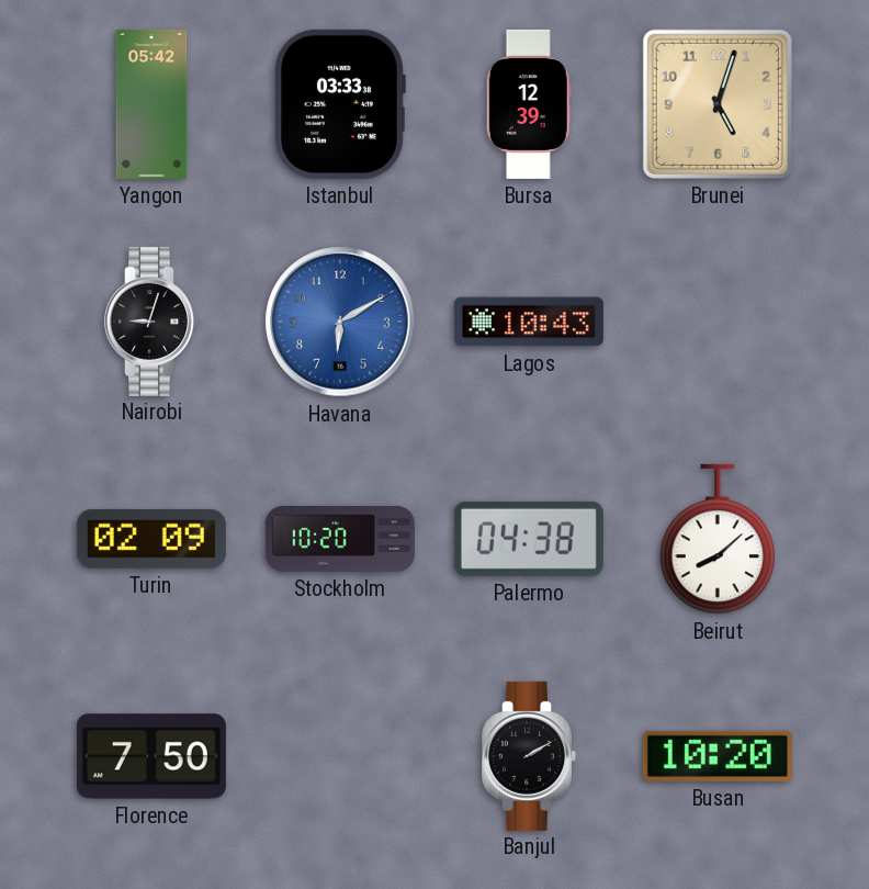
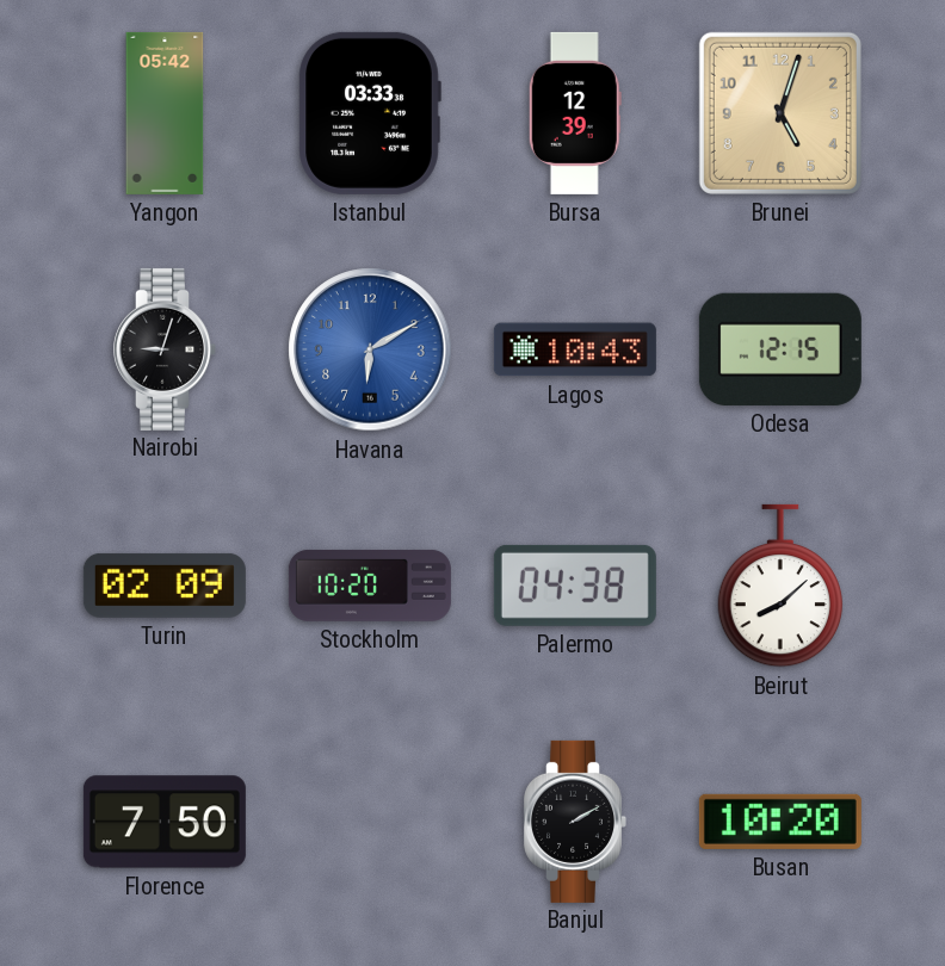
Odesa: none -> 12:15
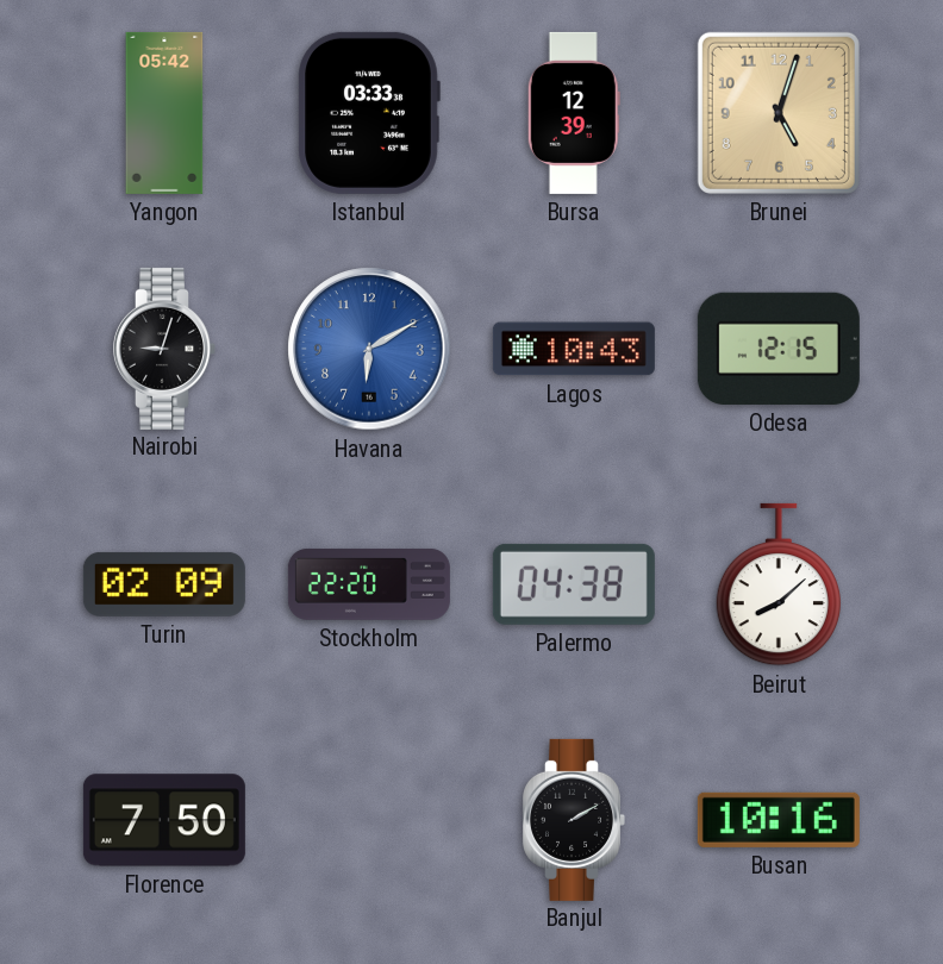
Stockholm: 10:20 -> 22:20
Busan: 10:20 -> 10:16
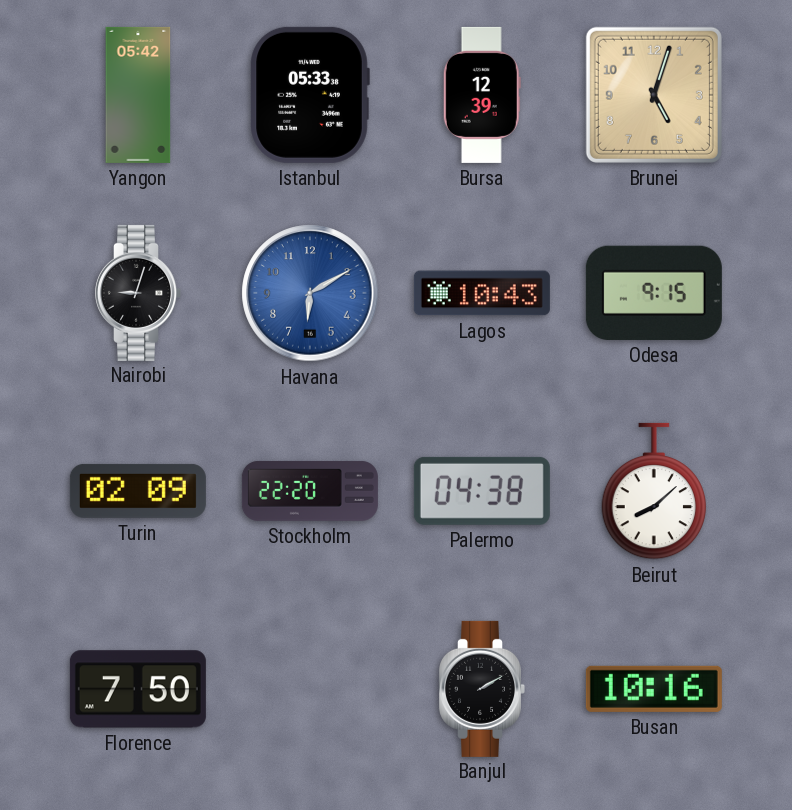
Istanbul: 03:33 -> 05:33
Odesa: 12:15 -> 9:15
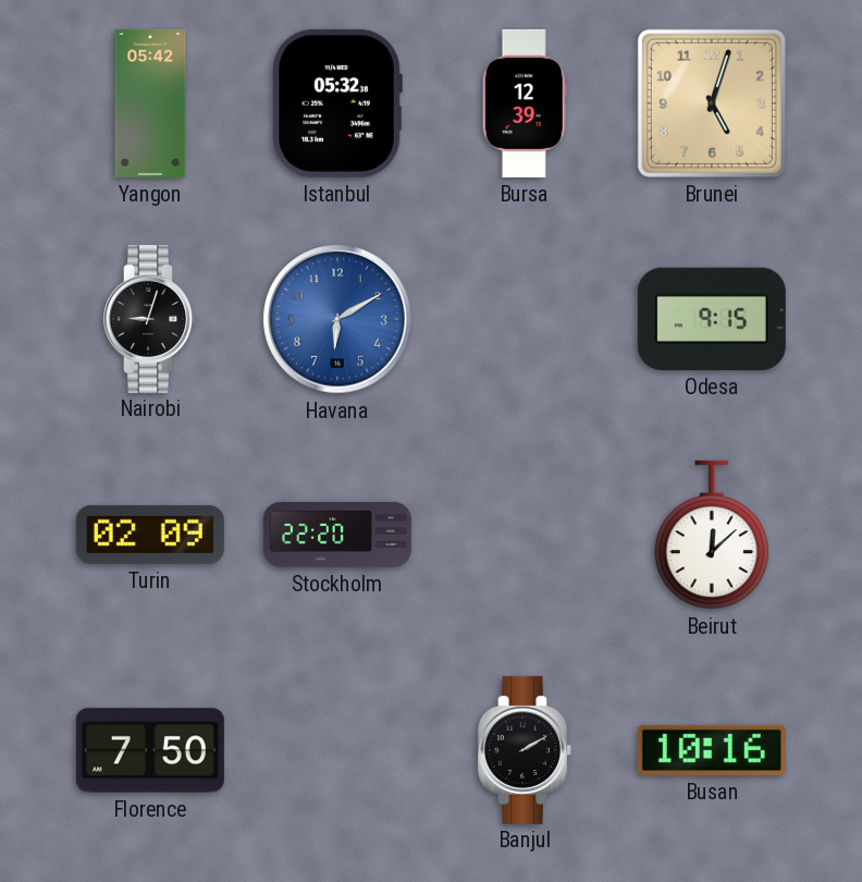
Istanbul: 05:33 -> 05:32
Lagos: 10:43 -> none
Palermo: 04:38 -> none
Beirut: 8:08 -> 12:08
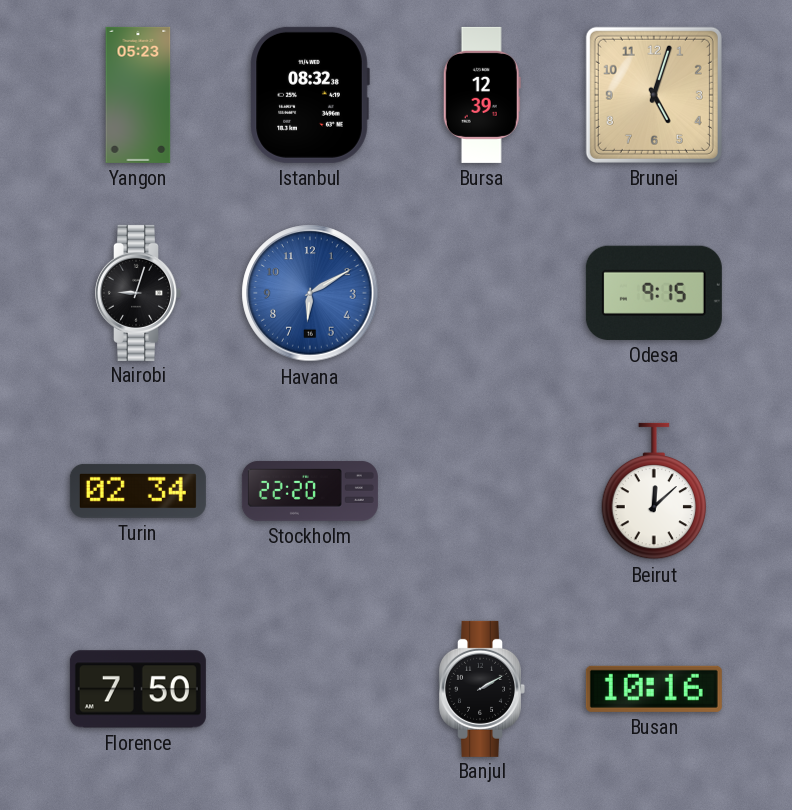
Yangon: 05:42 -> 05:23
Istanbul: 05:32 -> 08:32
Turin: 02:09 -> 02:34
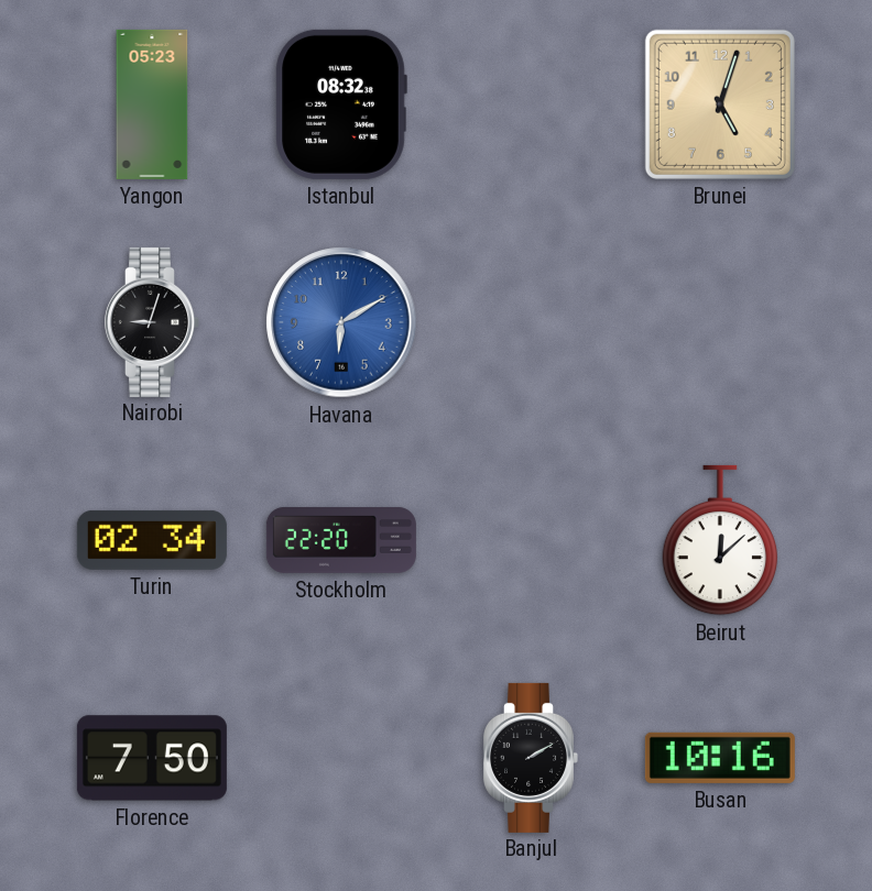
Bursa: 12:39 -> none
Odesa: 9:15 -> none
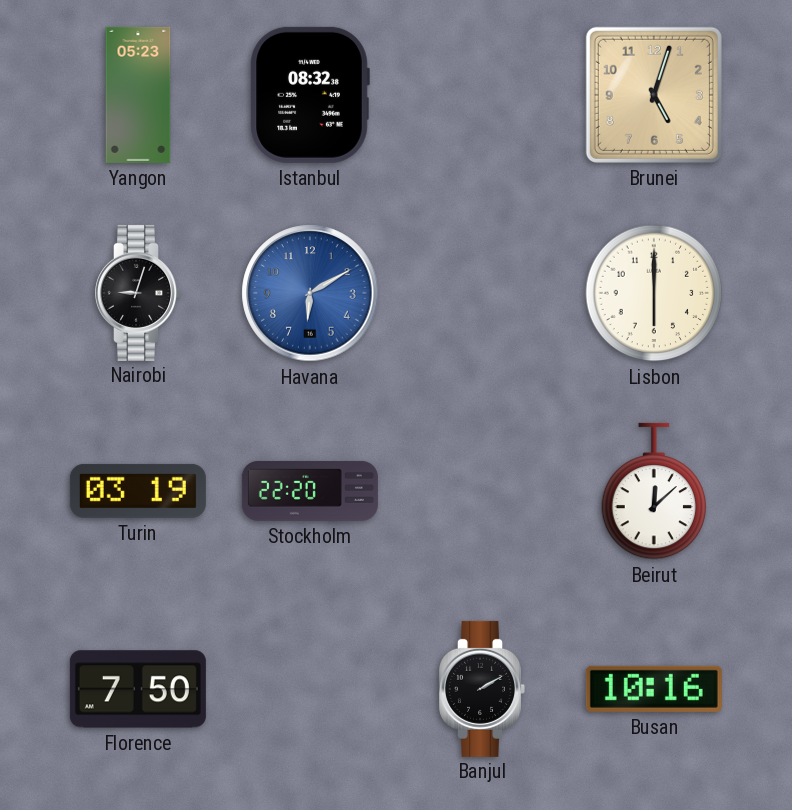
Lisbon: none -> 6:00
Turin: 02:34 -> 03:19
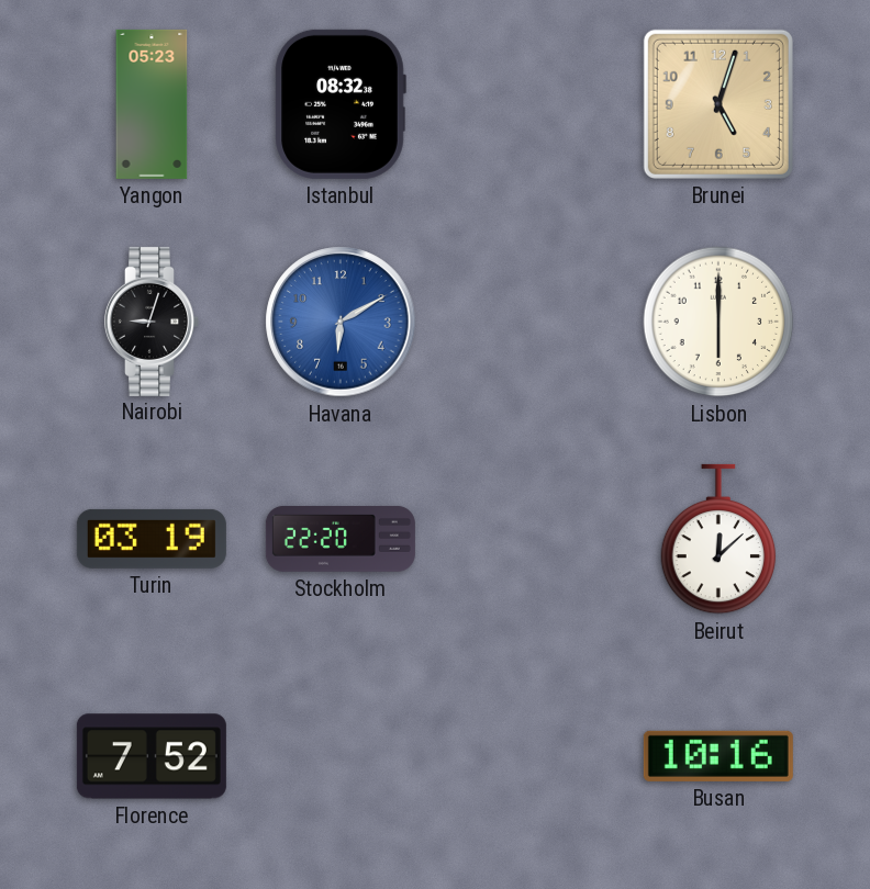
Florence: 7:50 -> 7:52
Banjul: 2:10 -> none
